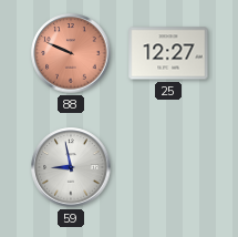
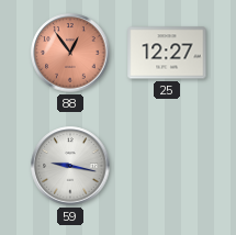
88: 9:49 -> 12:54
59: 8:58 -> 9:17
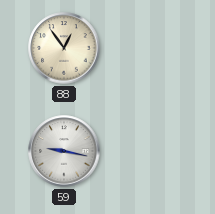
88 dial: salmon -> cream
25: 12:27 -> none
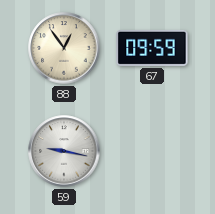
67: none -> 09:59
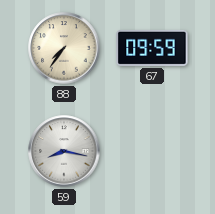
88: 12:54 -> 7:36
59: 9:17 -> 8:17
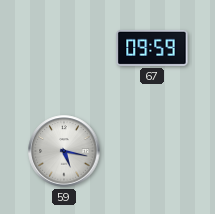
88: 7:36 -> none
59: 8:17 -> 5:17
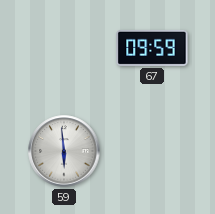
59: 5:17 -> 5:59
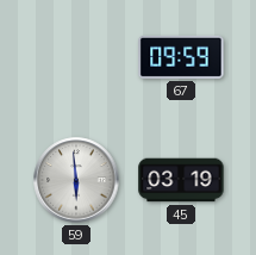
45: none -> 03:19
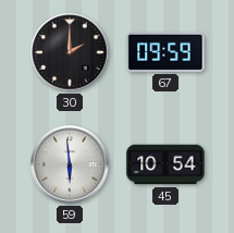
30: none -> 2:00
45: 03:19 -> 10:54
